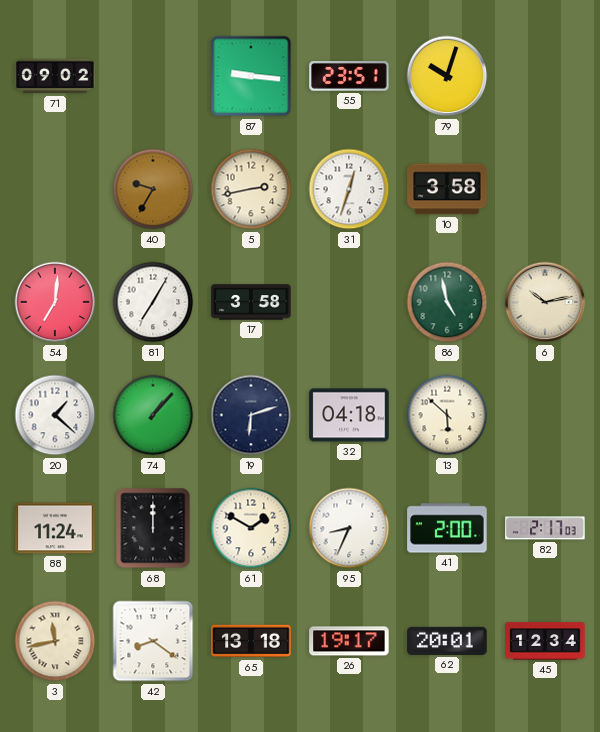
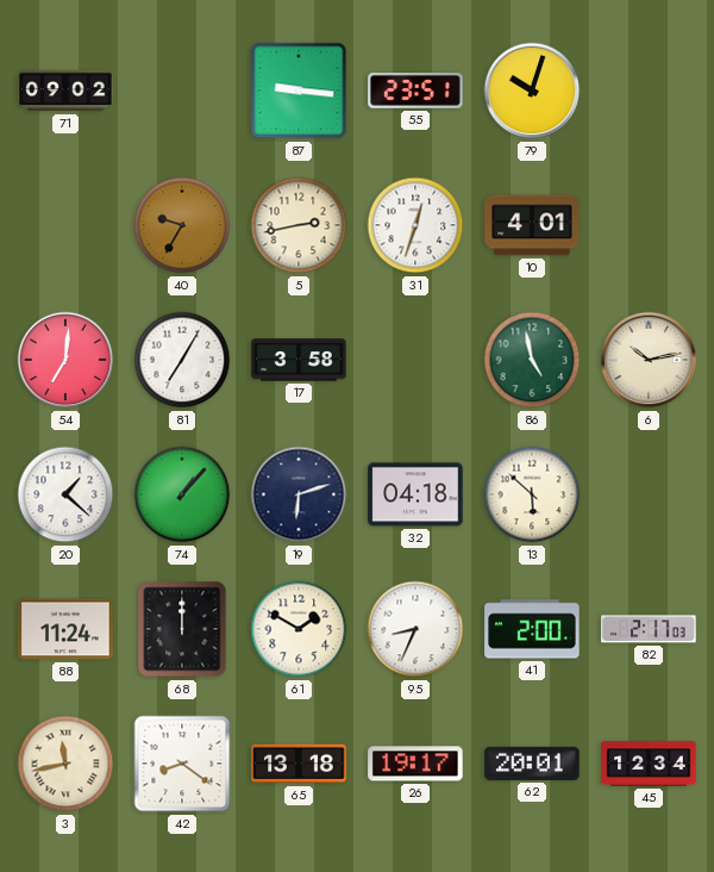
10: 3:58 -> 4:01
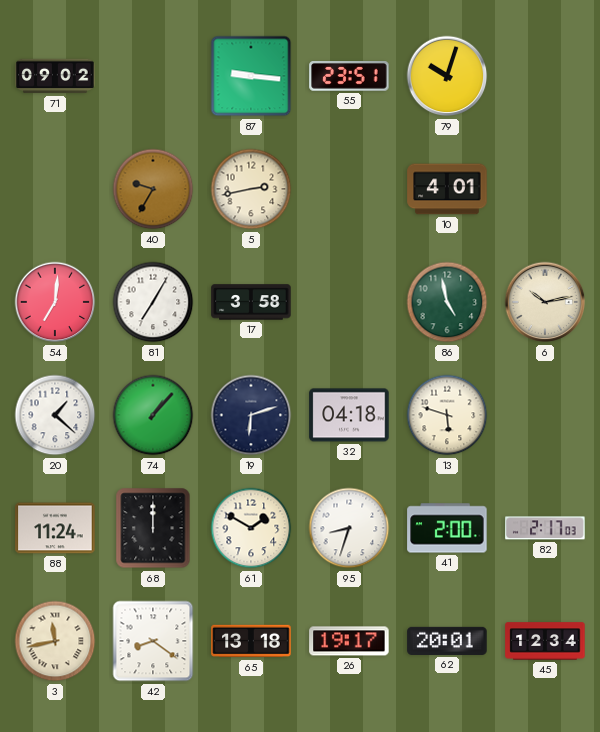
31: 12:33 -> none
13: 5:52 -> 5:48
95: 8:34 -> 8:33
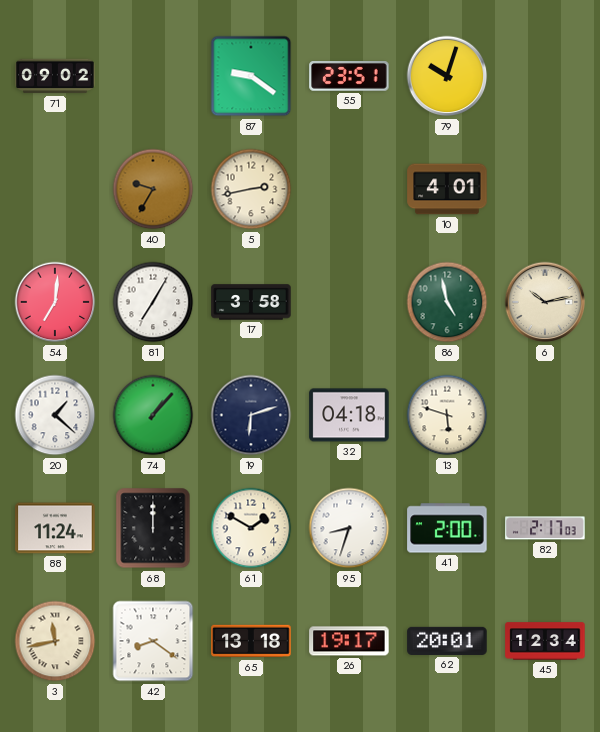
87: 9:16 -> 9:21
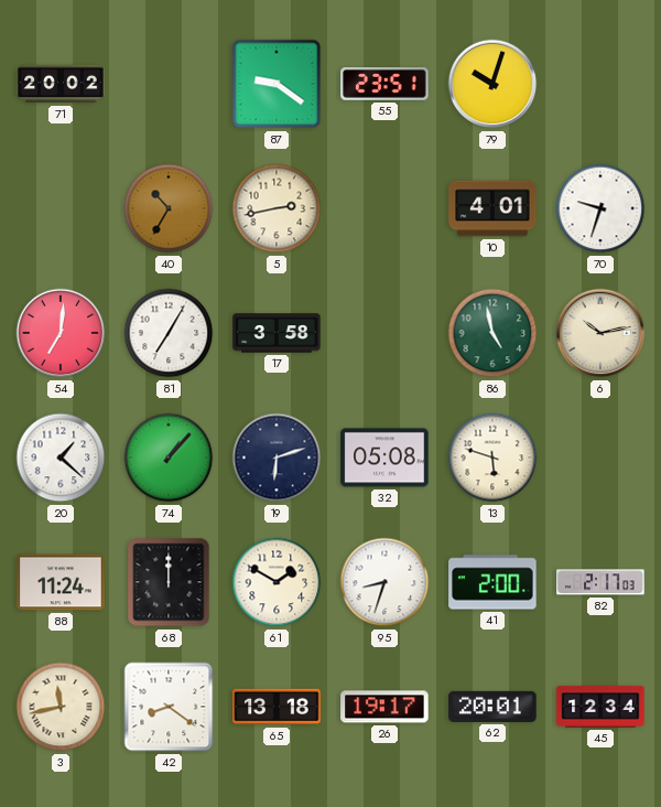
71: 09:02 -> 20:02
40: 9:35 -> 10:35
70: none -> 9:33
32: 04:18 -> 05:08
